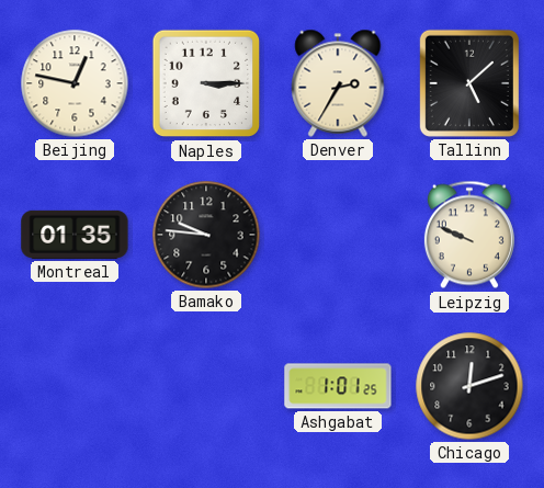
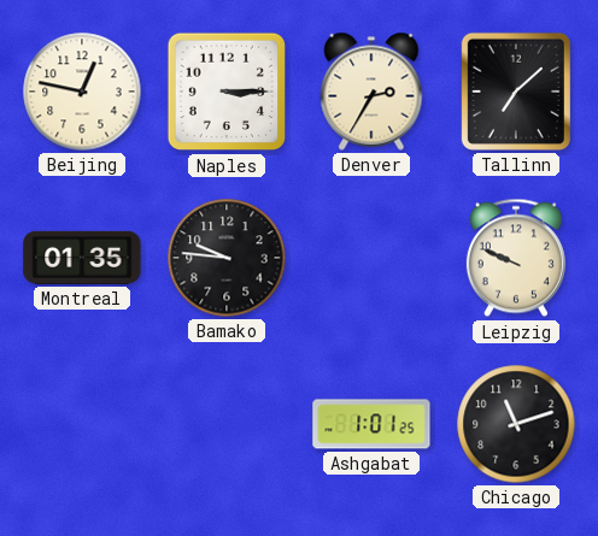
Tallinn: 5:08 -> 7:08
Chicago: 12:12 -> 11:12
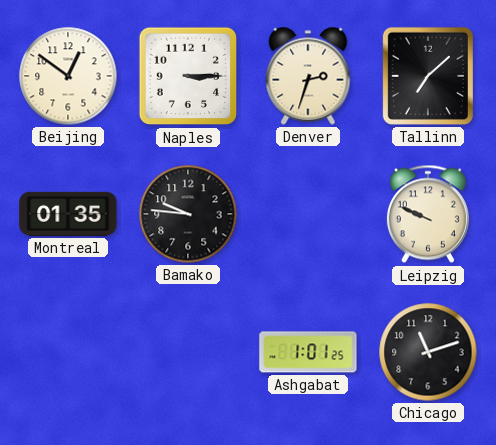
Beijing: 12:47 -> 12:51
Denver: 2:35 -> 2:33
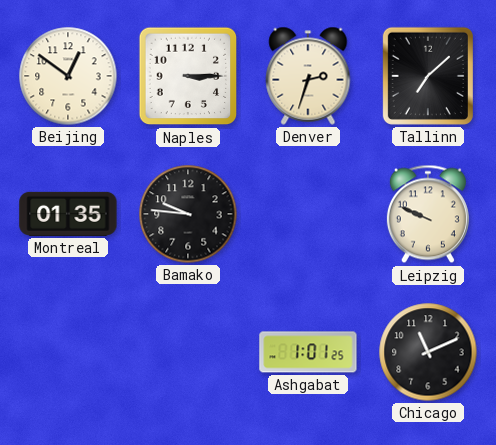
Chicago: 11:12 -> 11:11
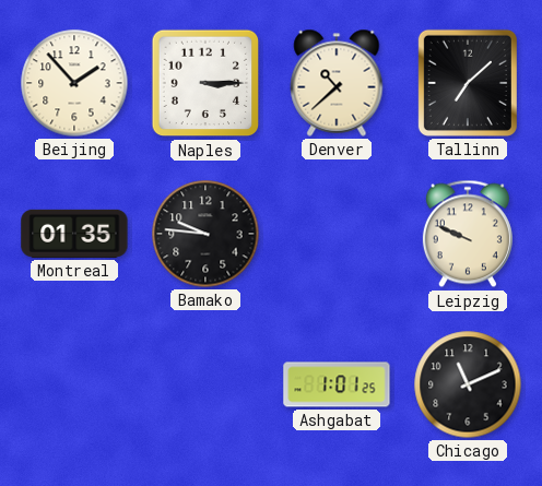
Beijing: 12:51 -> 1:53
Denver: 2:33 -> 10:38
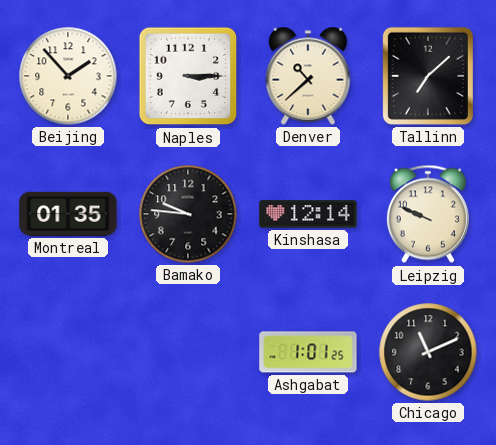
Kinshasa: none -> 12:14
